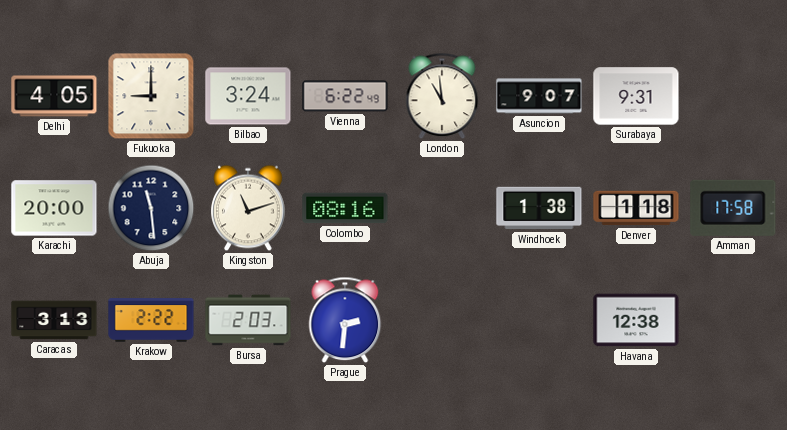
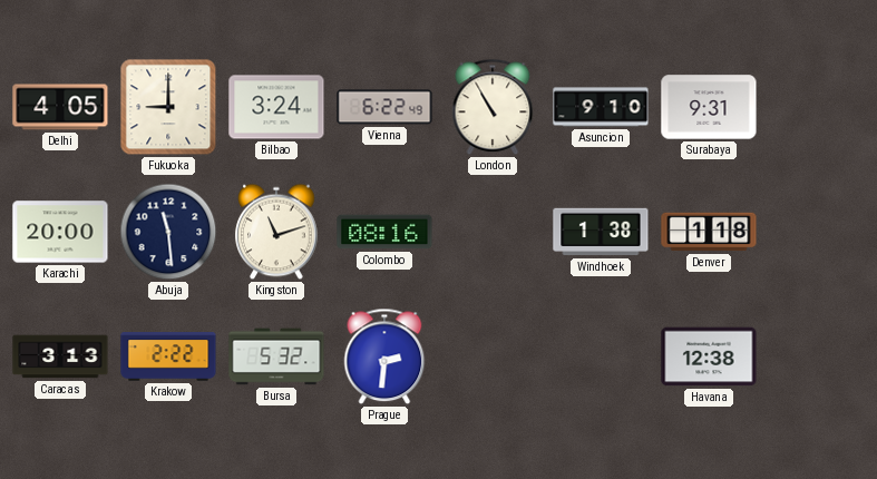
London: 10:59 -> 10:55
Asuncion: 9:07 -> 9:10
Amman: 17:58 -> none
Bursa: 2:03 -> 5:32
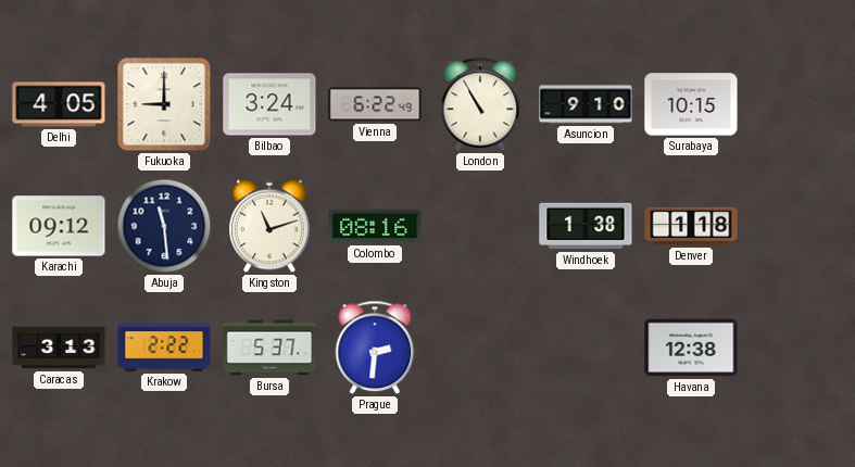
Surabaya: 9:31 -> 10:15
Karachi: 20:00 -> 09:12
Bursa: 5:32 -> 5:37
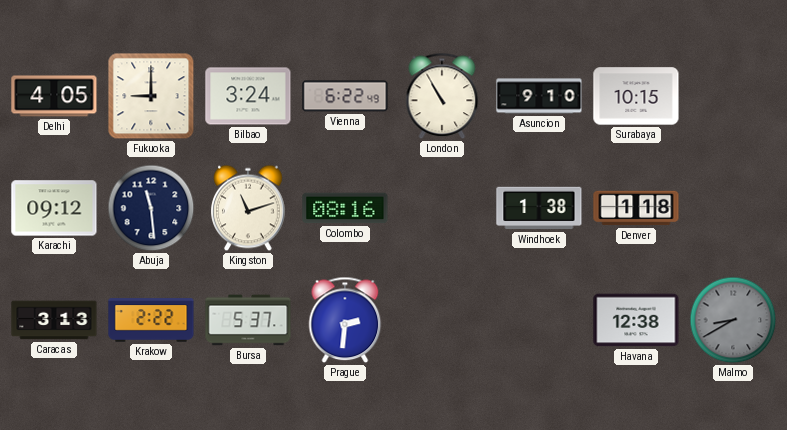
Malmo: none -> 8:40
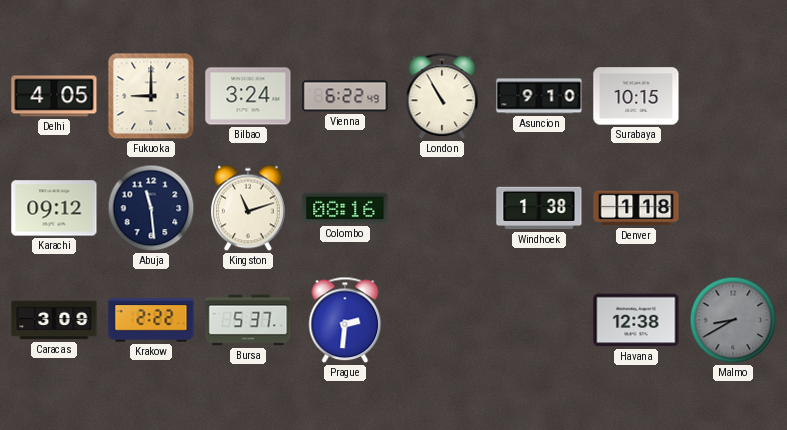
Caracas: 3:13 -> 3:09
